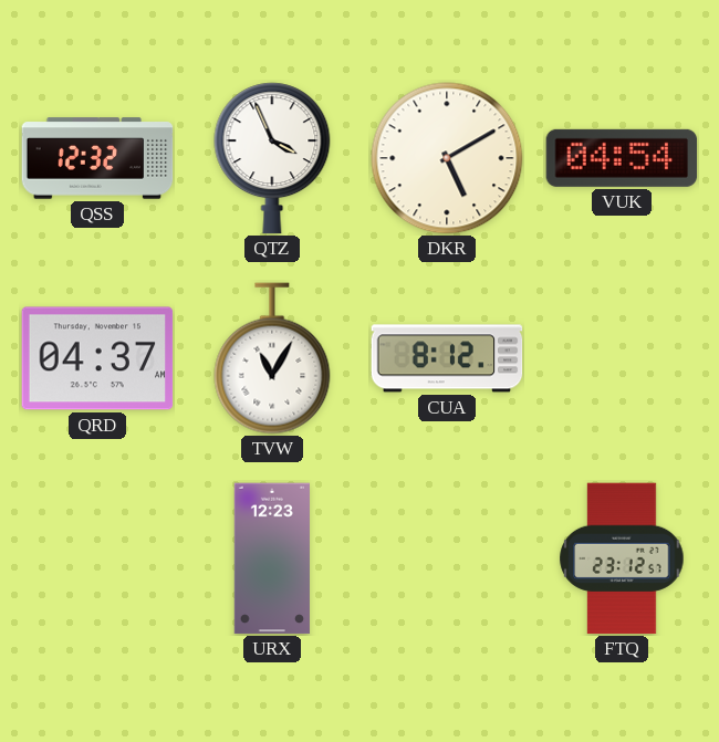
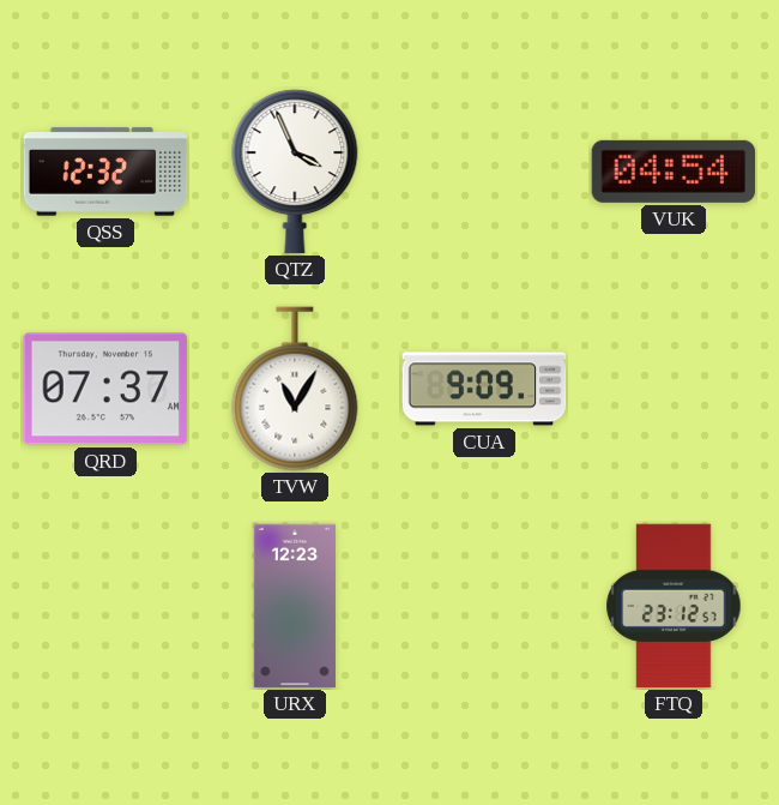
DKR: 5:10 -> none
QRD: 04:37 -> 07:37
CUA: 8:12 -> 9:09
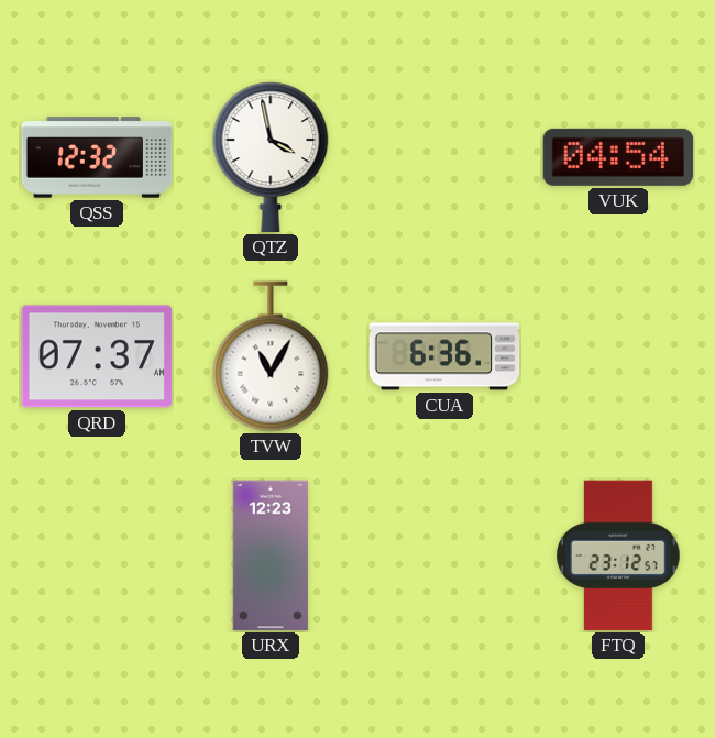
QTZ: 3:56 -> 3:58
CUA: 9:09 -> 6:36
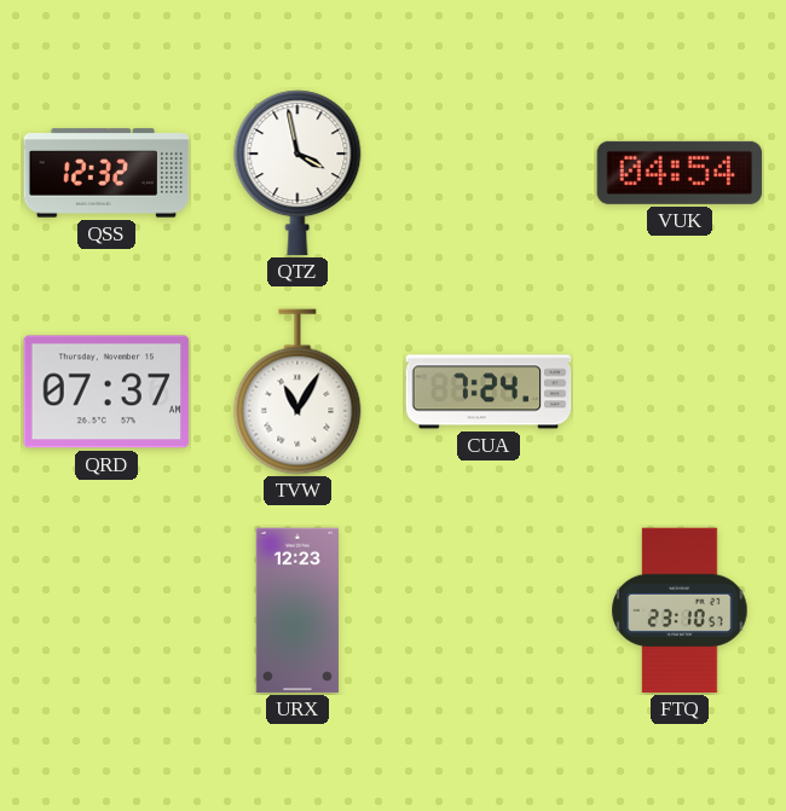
CUA: 6:36 -> 7:24
FTQ: 23:12 -> 23:10
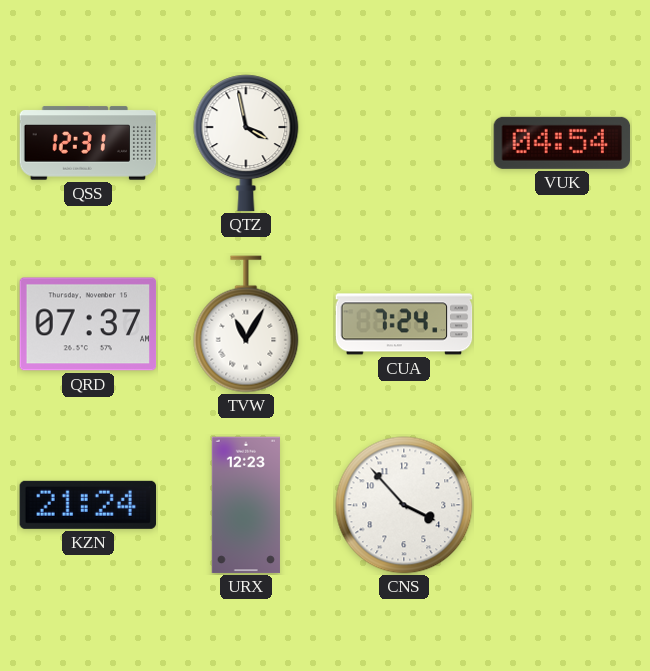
QSS: 12:32 -> 12:31
KZN: none -> 21:24
CNS: none -> 3:53
FTQ: 23:10 -> none
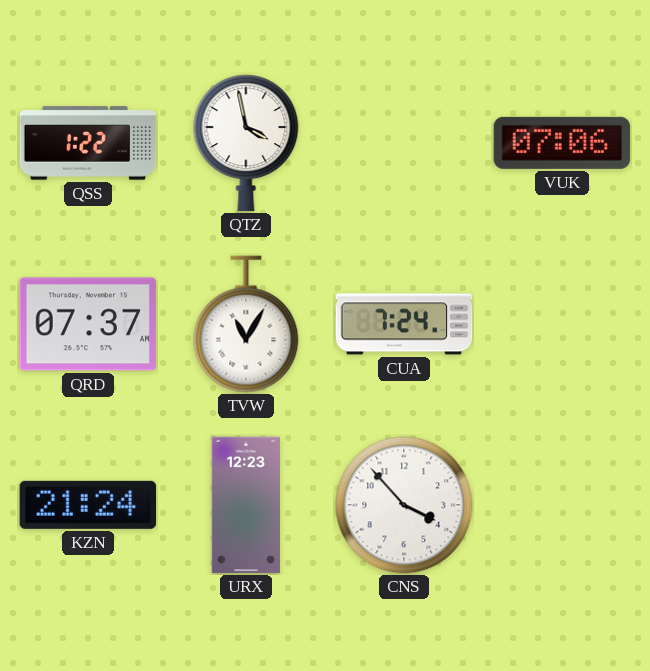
QSS: 12:31 -> 1:22
VUK: 04:54 -> 07:06
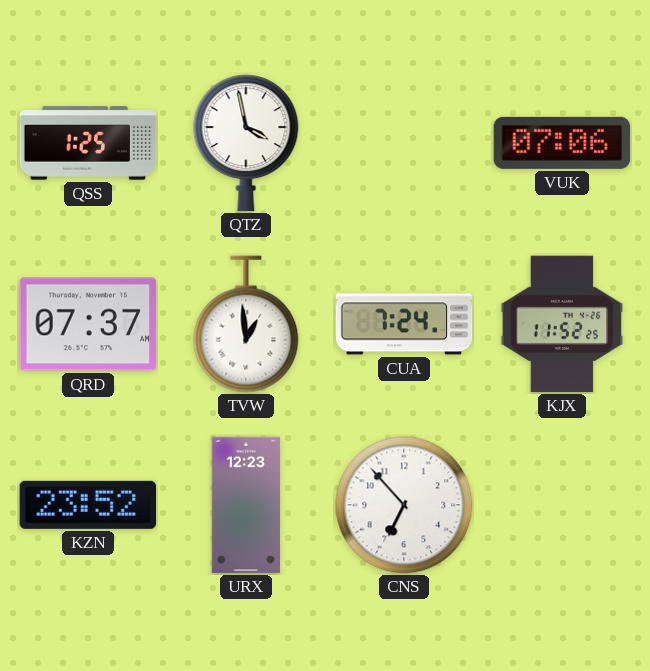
QSS: 1:22 -> 1:25
TVW: 11:05 -> 12:59
KJX: none -> 11:52
KZN: 21:24 -> 23:52
CNS: 3:53 -> 6:53
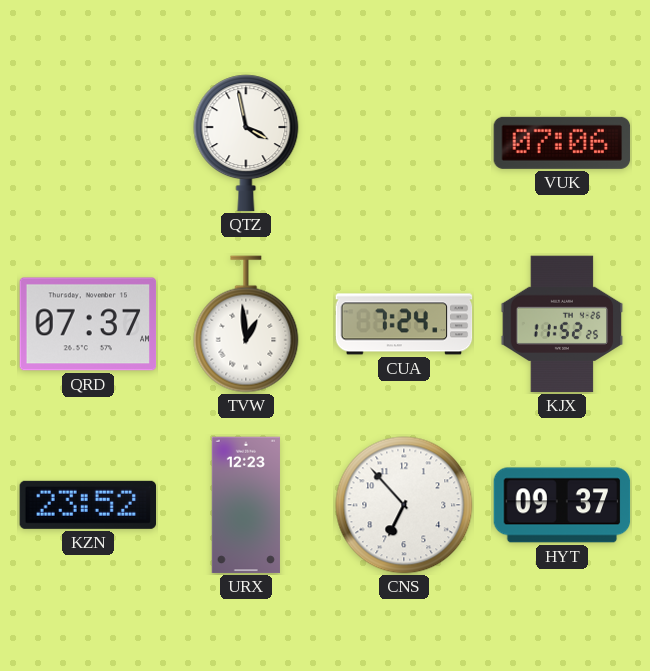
QSS: 1:25 -> none
HYT: none -> 09:37
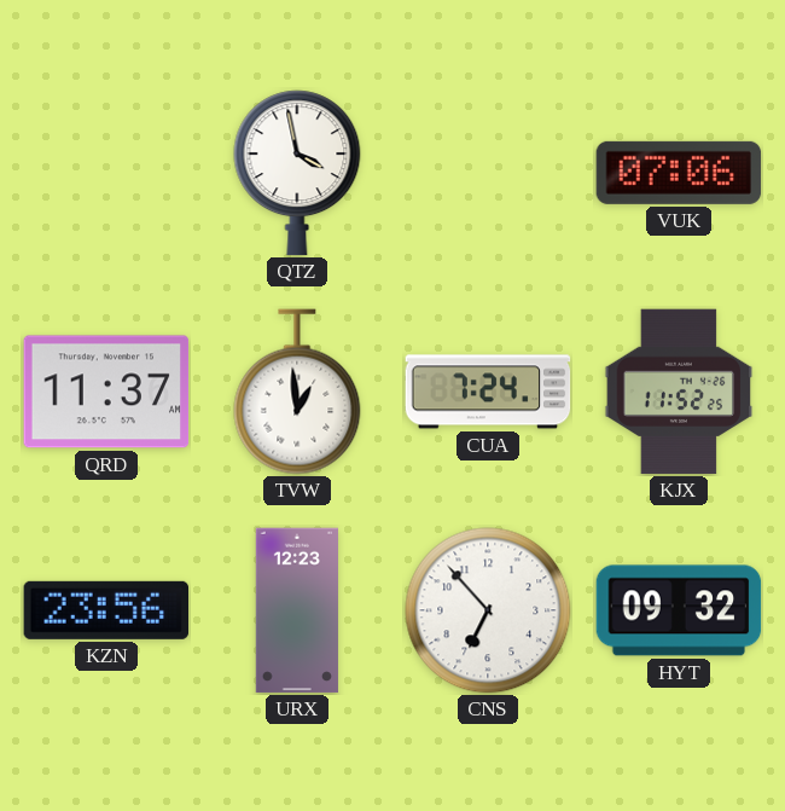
QRD: 07:37 -> 11:37
KZN: 23:52 -> 23:56
HYT: 09:37 -> 09:32
